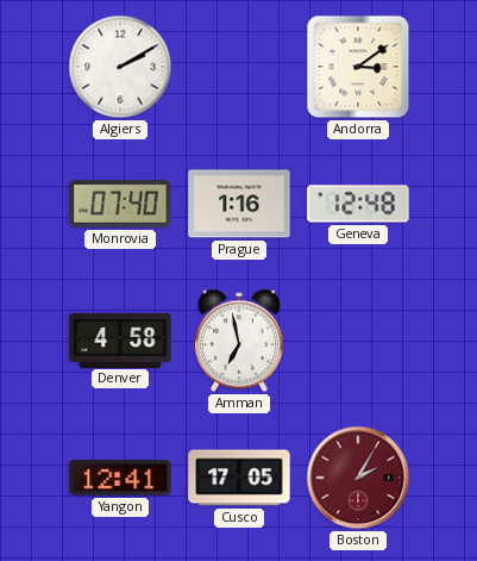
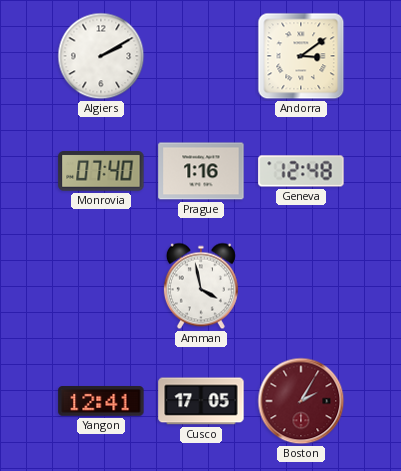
Denver: 4:58 -> none
Amman: 6:58 -> 3:58
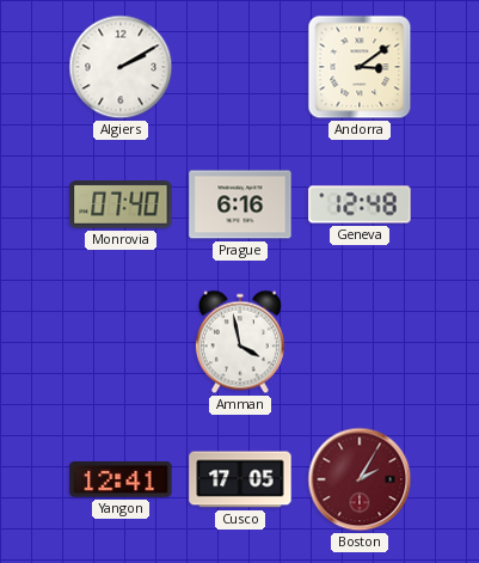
Prague: 1:16 -> 6:16
